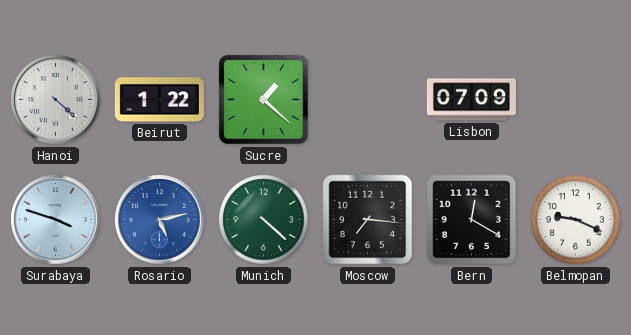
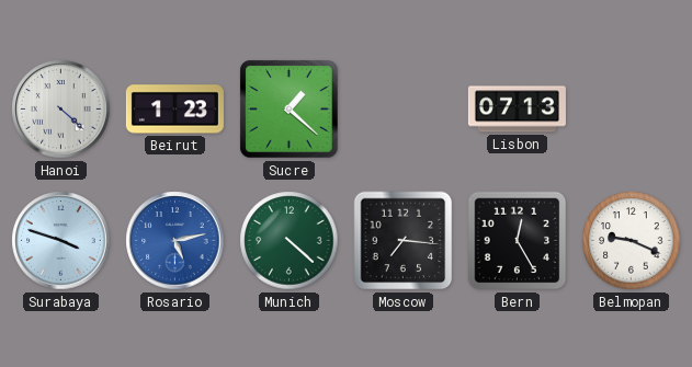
Beirut: 1:22 -> 1:23
Lisbon: 07:09 -> 07:13
Bern: 12:20 -> 12:25
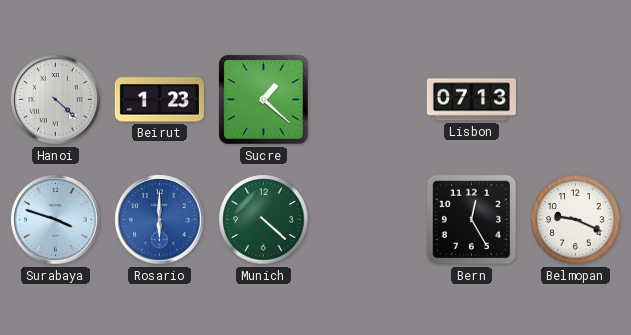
Rosario: 5:13 -> 6:00
Moscow: 7:16 -> none
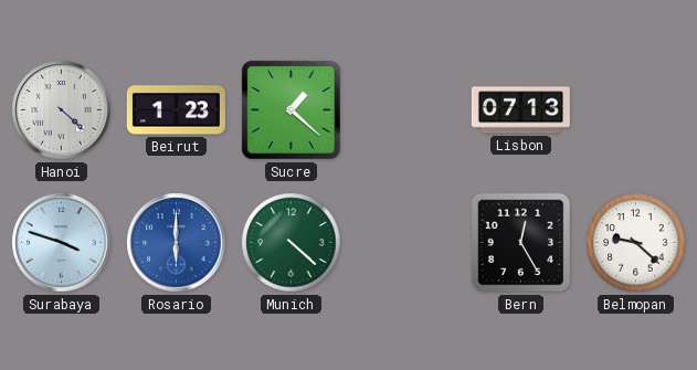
Belmopan: 9:19 -> 9:22
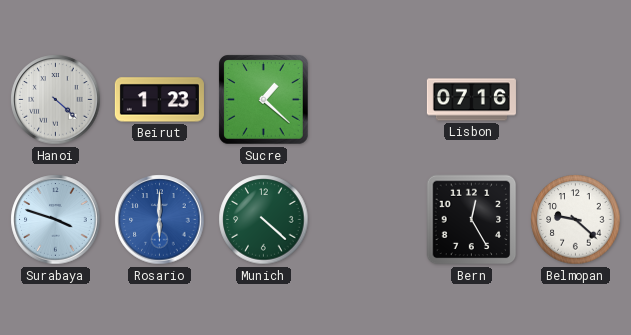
Lisbon: 07:13 -> 07:16
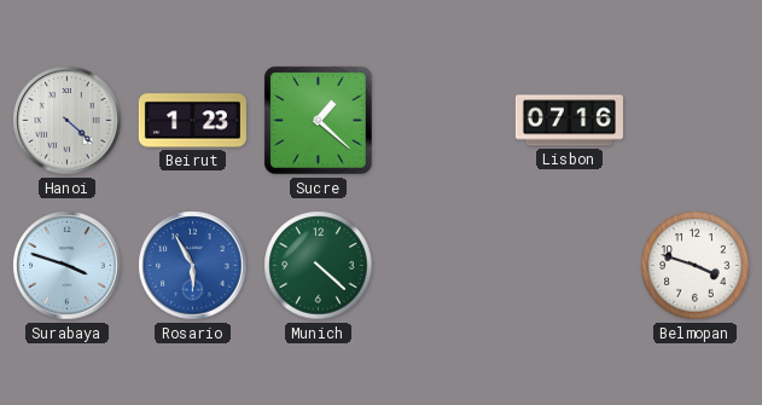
Rosario: 6:00 -> 5:55
Bern: 12:25 -> none
Belmopan: 9:22 -> 3:48
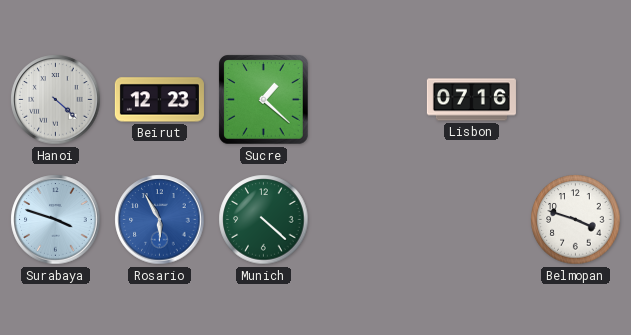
Beirut: 1:23 -> 12:23
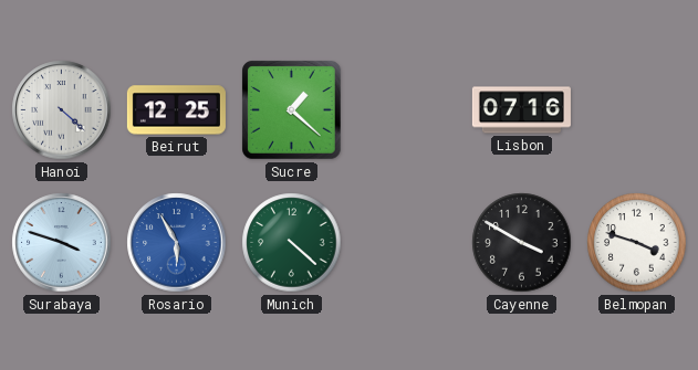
Beirut: 12:23 -> 12:25
Cayenne: none -> 3:50
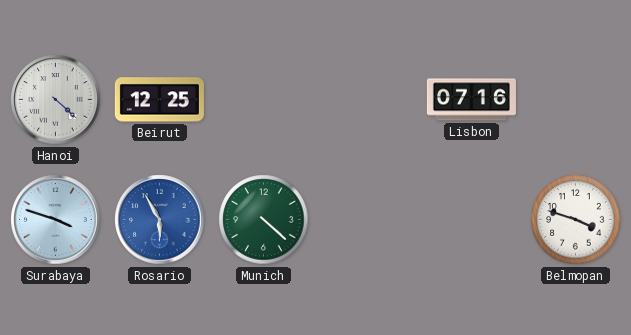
Sucre: 1:22 -> none
Cayenne: 3:50 -> none
